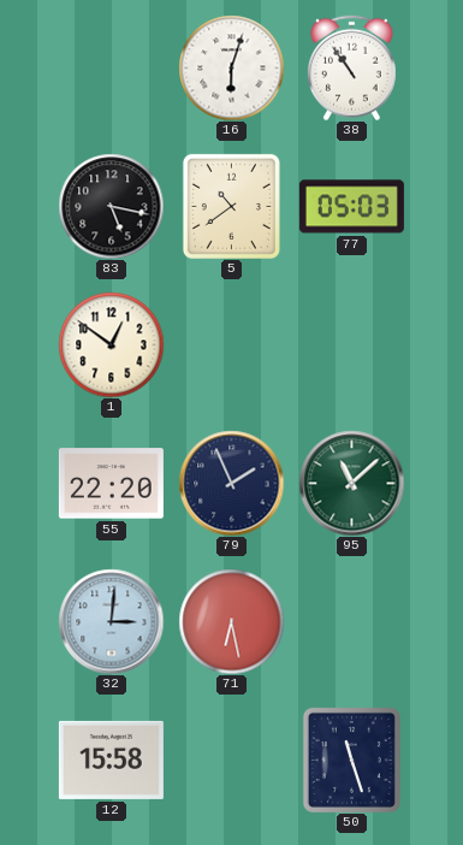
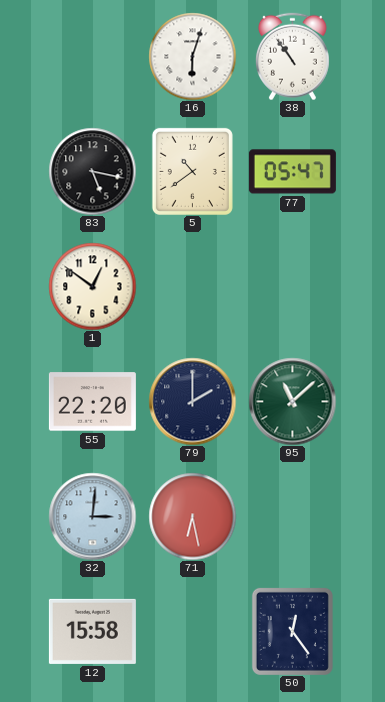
77: 05:03 -> 05:47
79: 1:56 -> 2:00
50: 11:27 -> 12:24
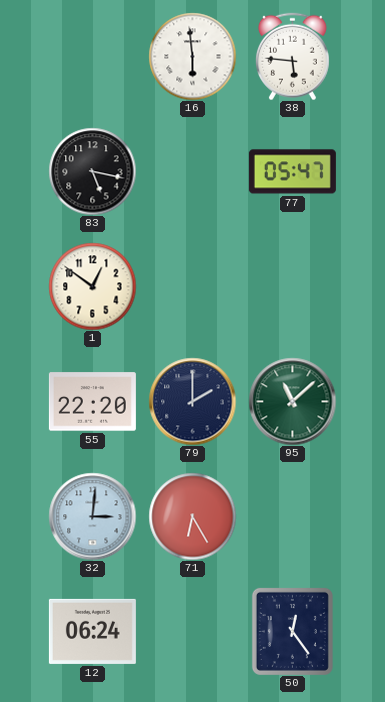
16: 6:03 -> 5:59
38: 10:54 -> 5:46
5: 10:39 -> none
71: 6:28 -> 6:25
12: 15:58 -> 06:24
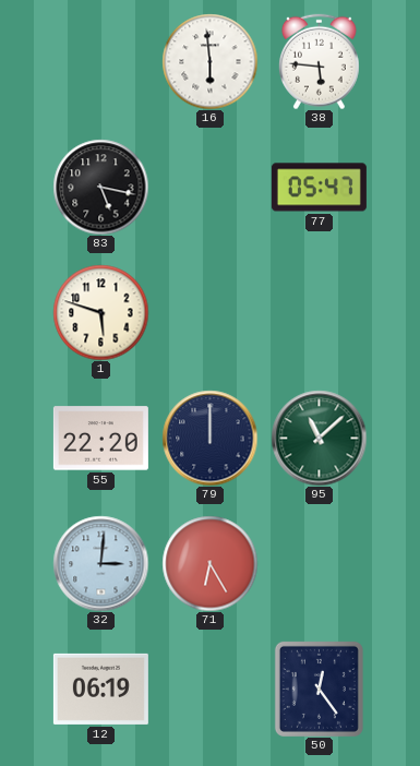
1: 12:51 -> 5:48
79: 2:00 -> 12:00
12: 06:24 -> 06:19
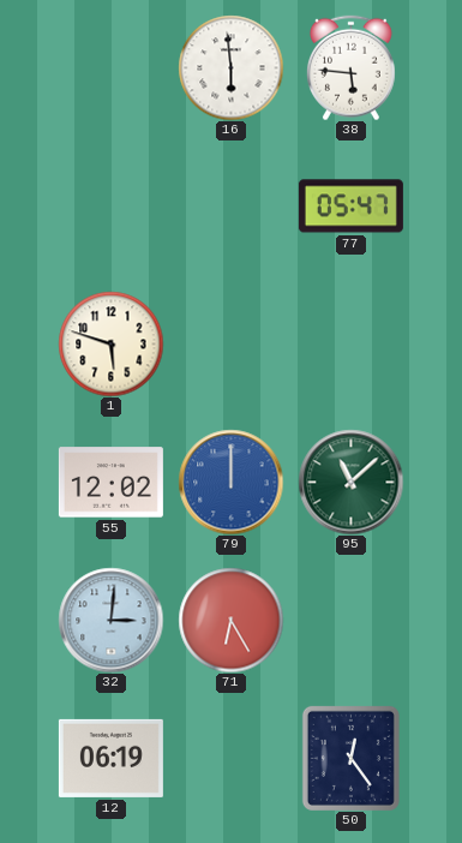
83: 5:17 -> none
55: 22:20 -> 12:02
79 dial: navy -> blue
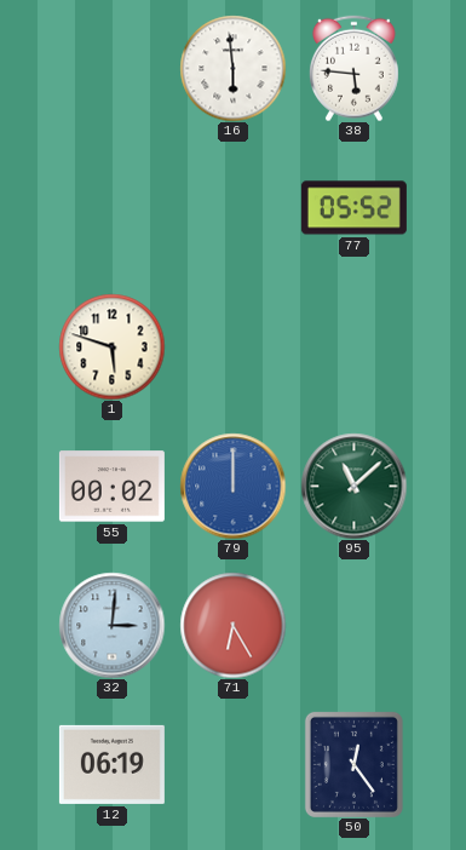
77: 05:47 -> 05:52
55: 12:02 -> 00:02
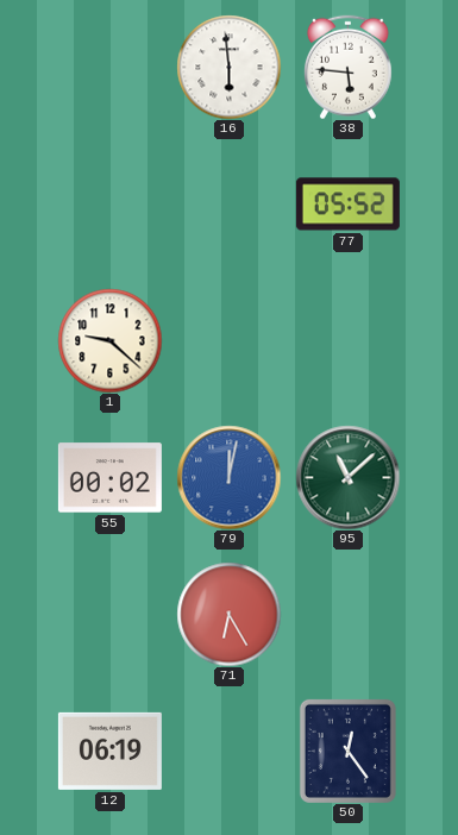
1: 5:48 -> 9:22
79: 12:00 -> 12:02
32: 3:01 -> none
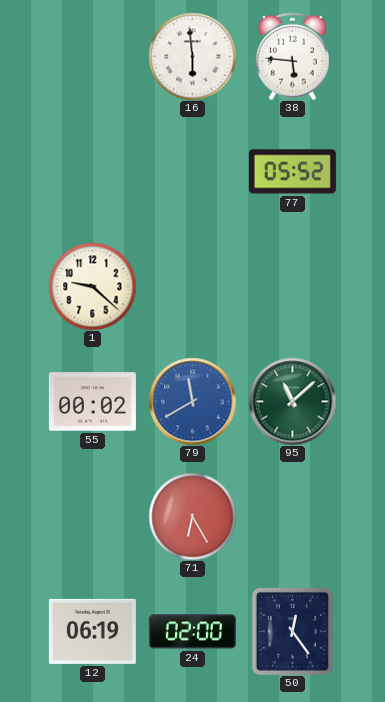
79: 12:02 -> 11:40
24: none -> 02:00
